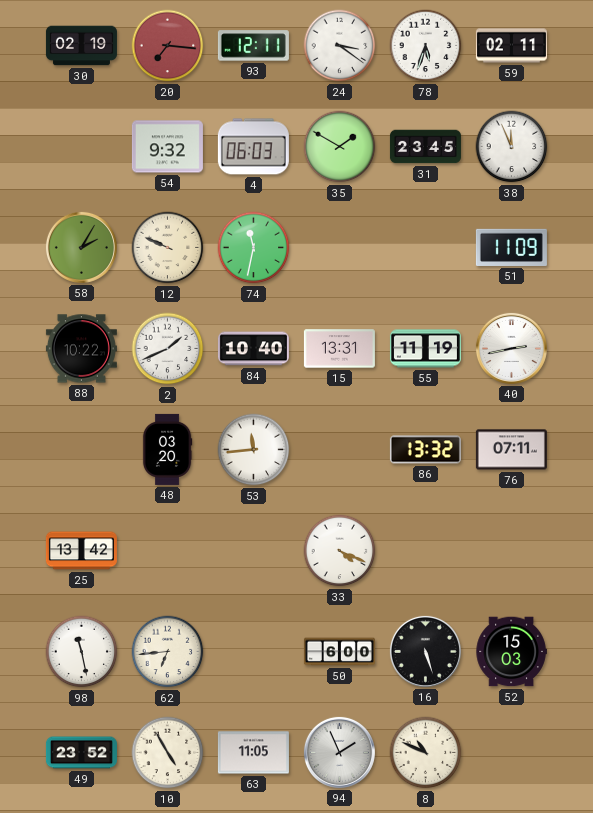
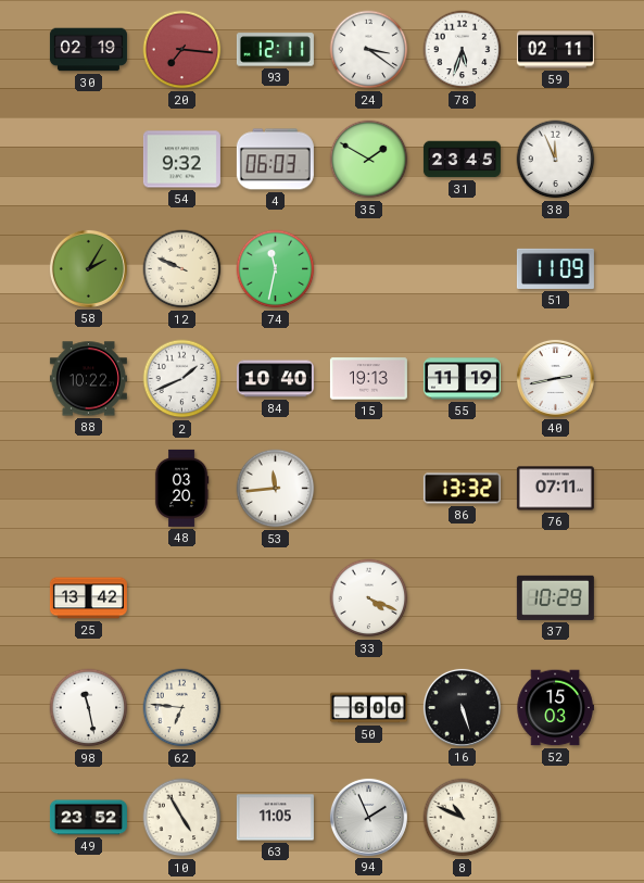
15: 13:31 -> 19:13
37: none -> 10:29
62: 6:44 -> 6:46
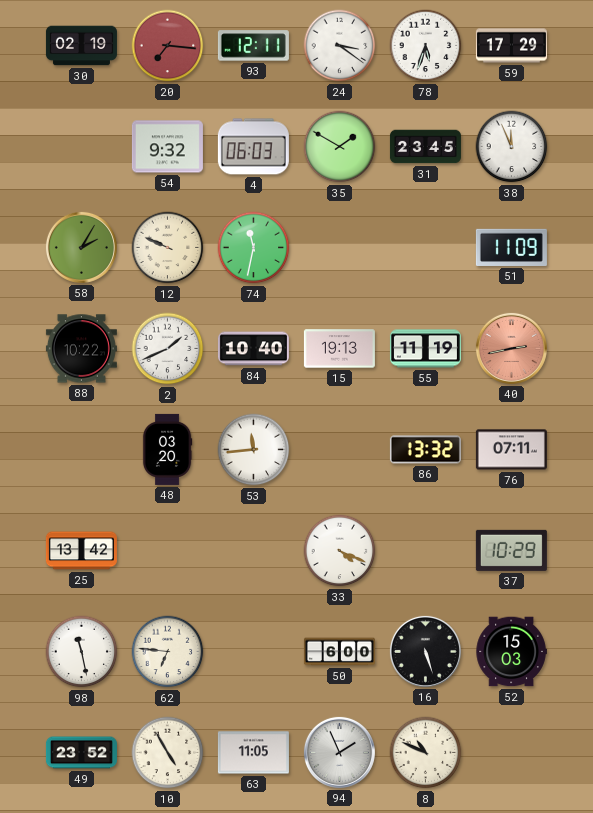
59: 02:11 -> 17:29
40 dial: white -> salmon
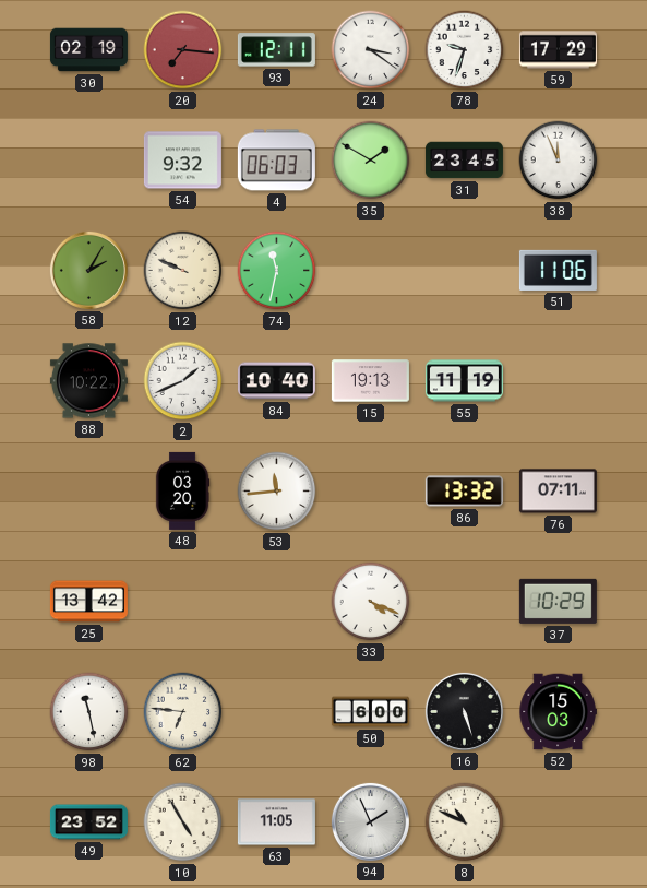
78: 5:33 -> 9:33
51: 11:09 -> 11:06
40: 2:43 -> none
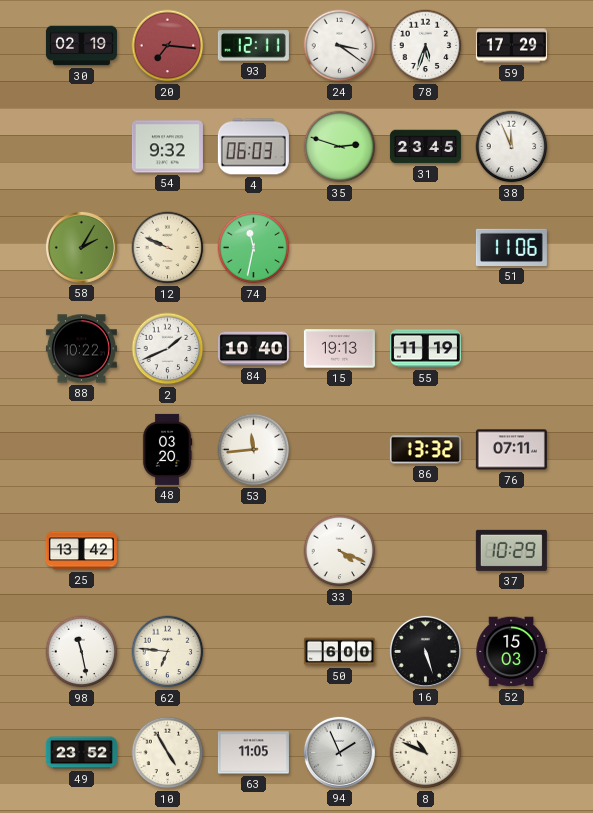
78: 9:33 -> 5:33
35: 1:50 -> 2:48
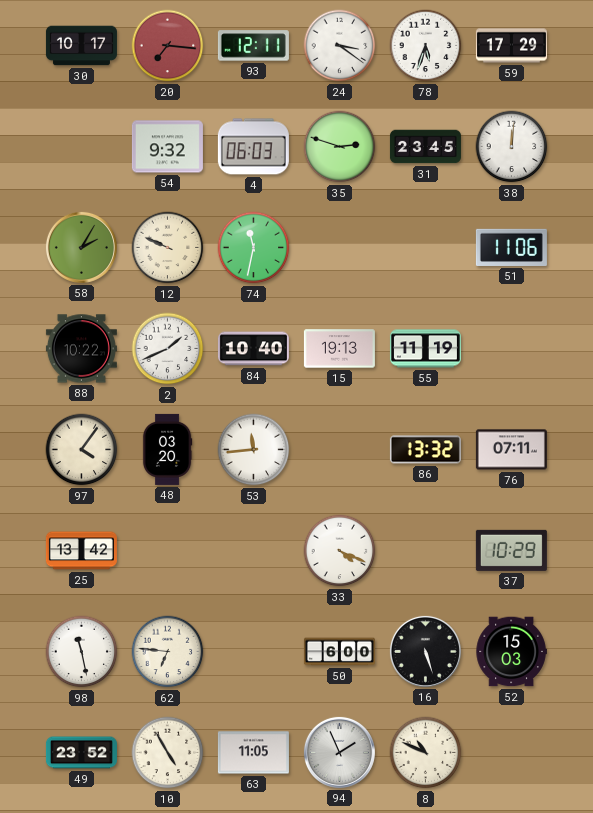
30: 02:19 -> 10:17
38: 11:56 -> 12:01
97: none -> 4:06
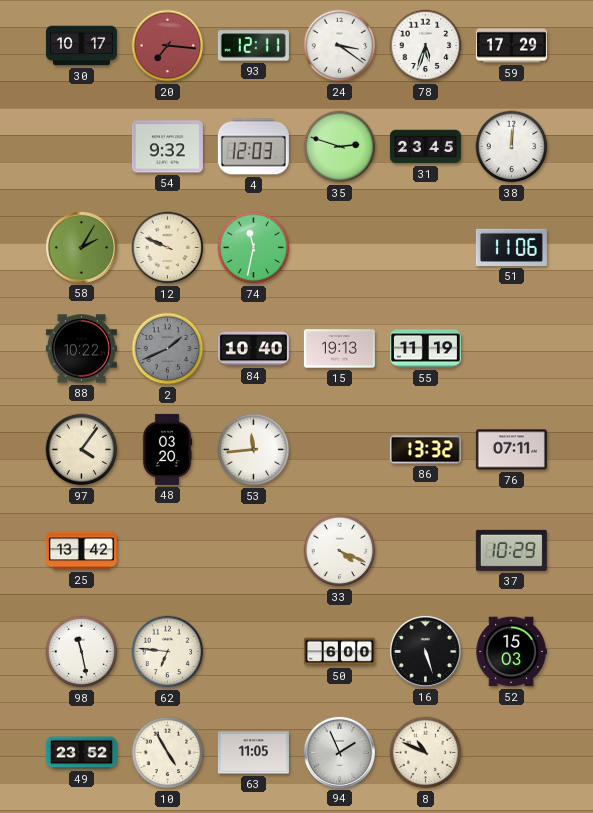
4: 06:03 -> 12:03
2 dial: white -> grey
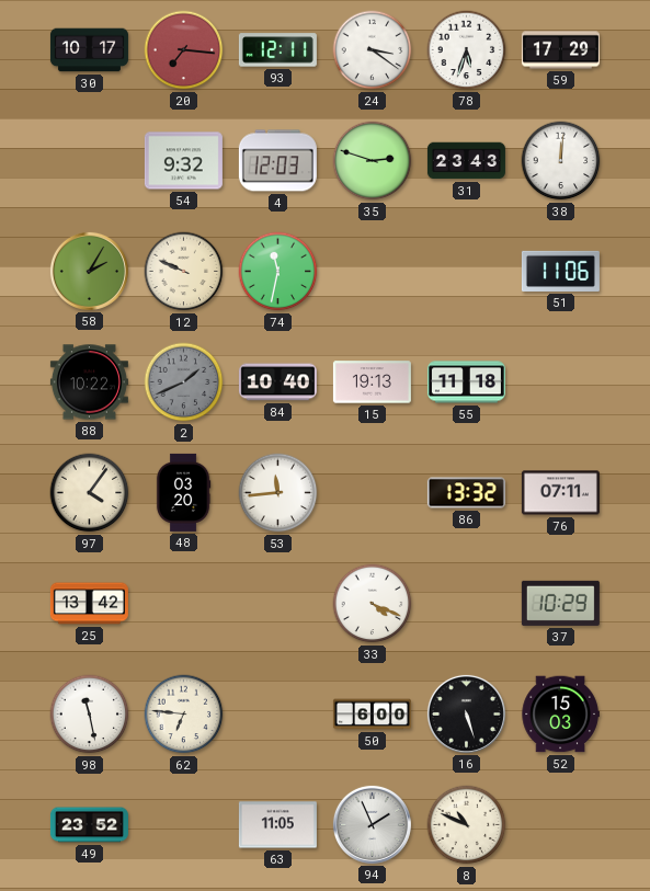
31: 23:45 -> 23:43
55: 11:19 -> 11:18
10: 4:55 -> none
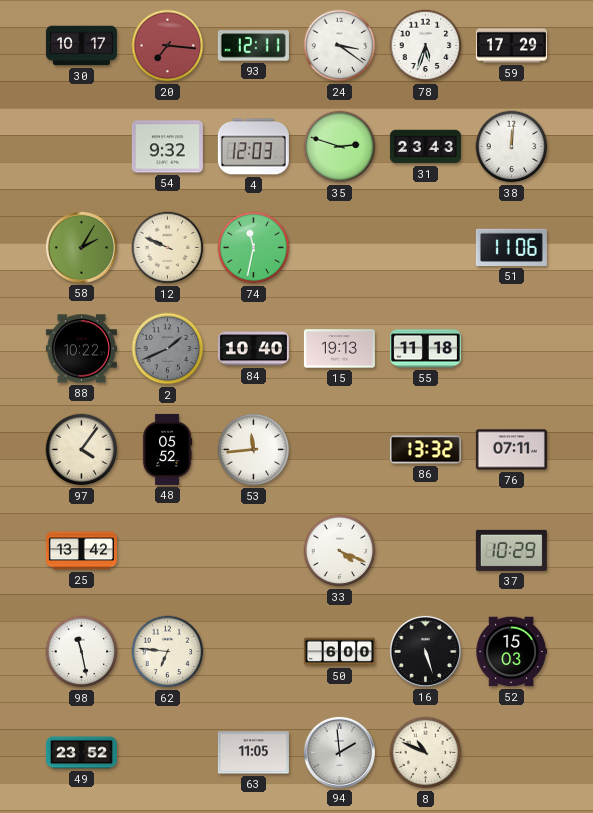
48: 03:20 -> 05:52
94: 1:56 -> 1:59
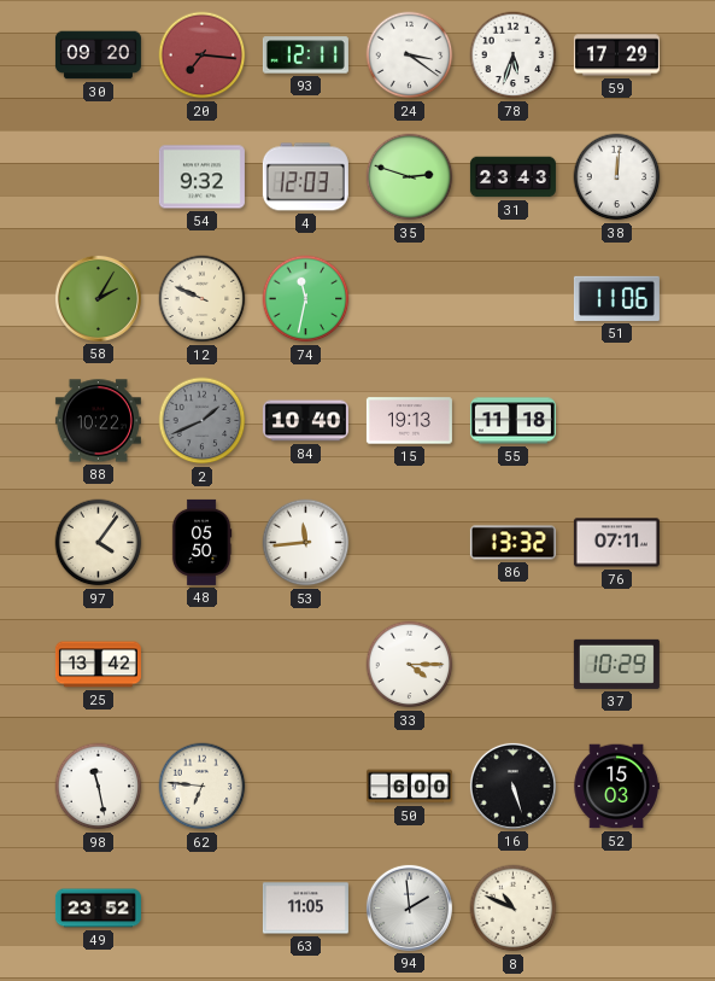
30: 10:17 -> 09:20
48: 05:52 -> 05:50
33: 4:19 -> 4:15
